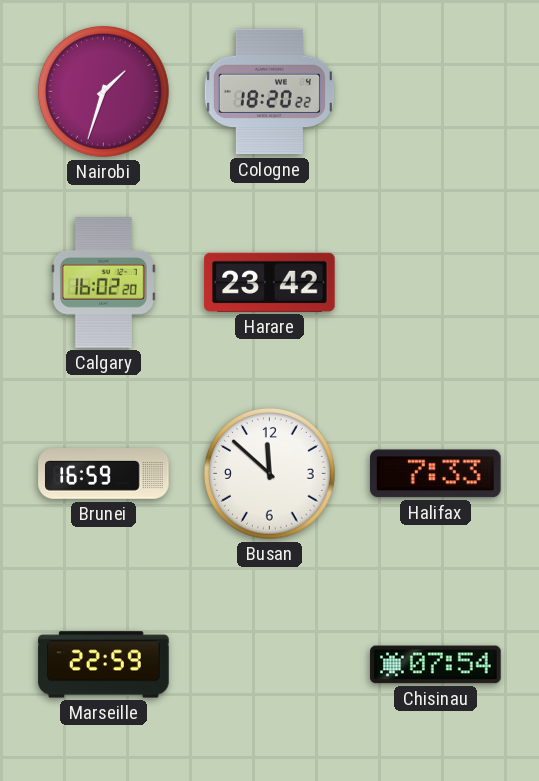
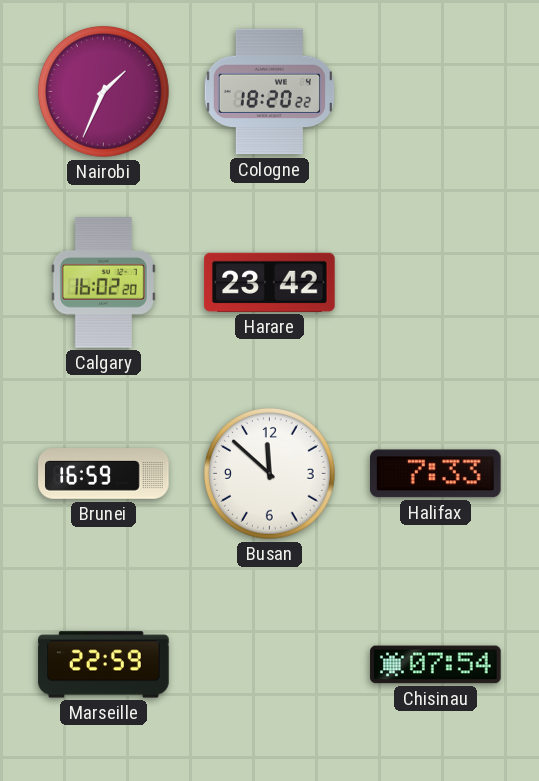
Nairobi: 1:33 -> 1:34
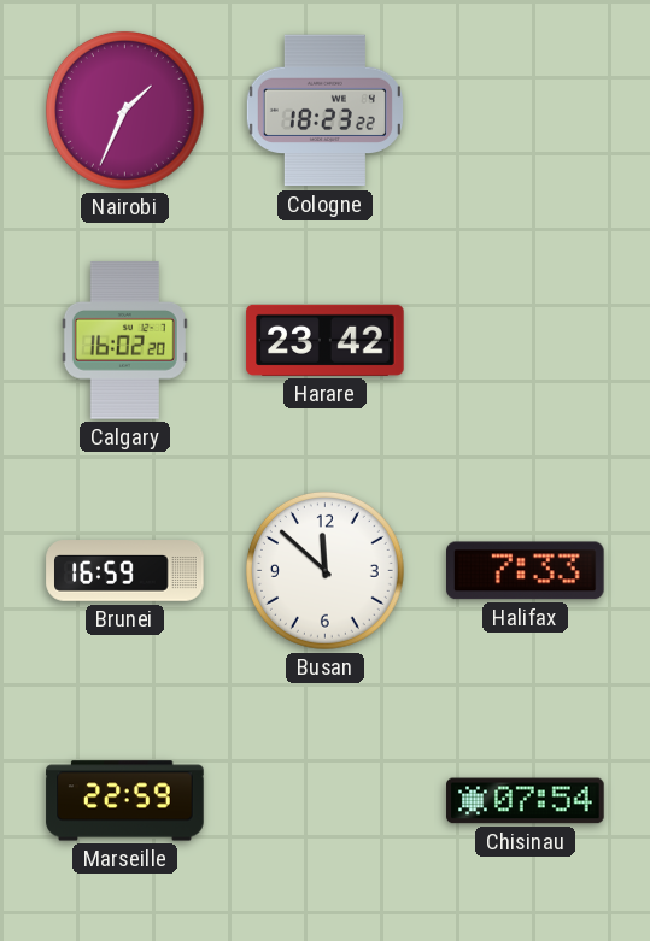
Cologne: 18:20 -> 18:23
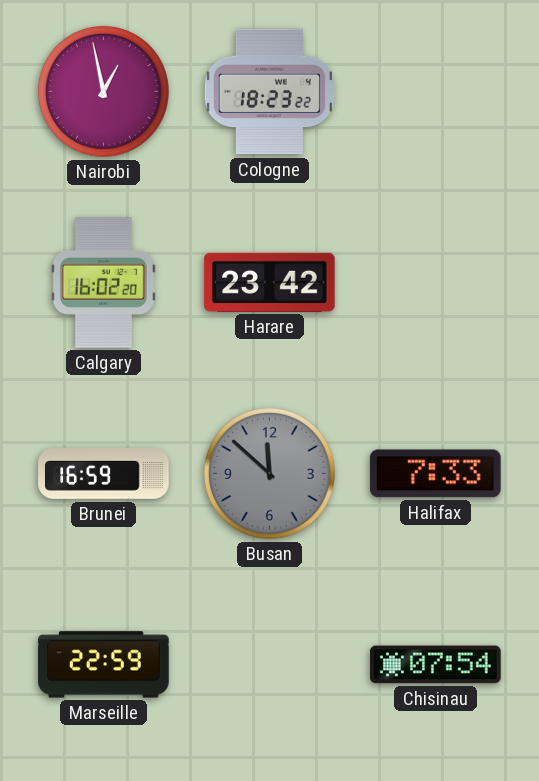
Nairobi: 1:34 -> 12:58
Busan dial: white -> grey
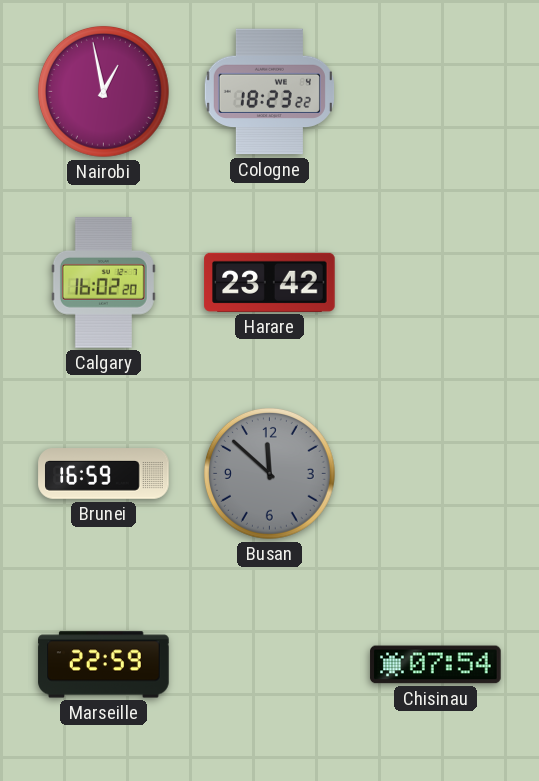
Halifax: 7:33 -> none
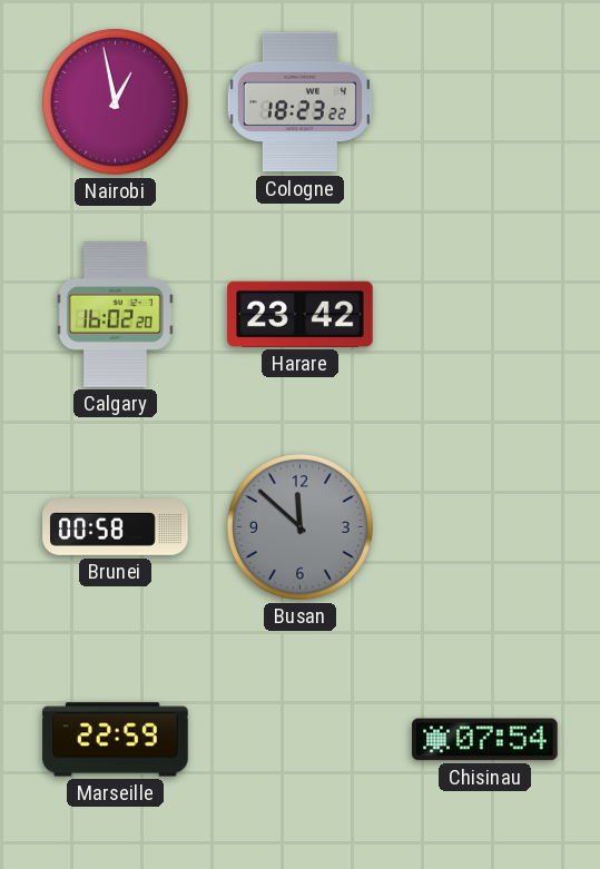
Brunei: 16:59 -> 00:58
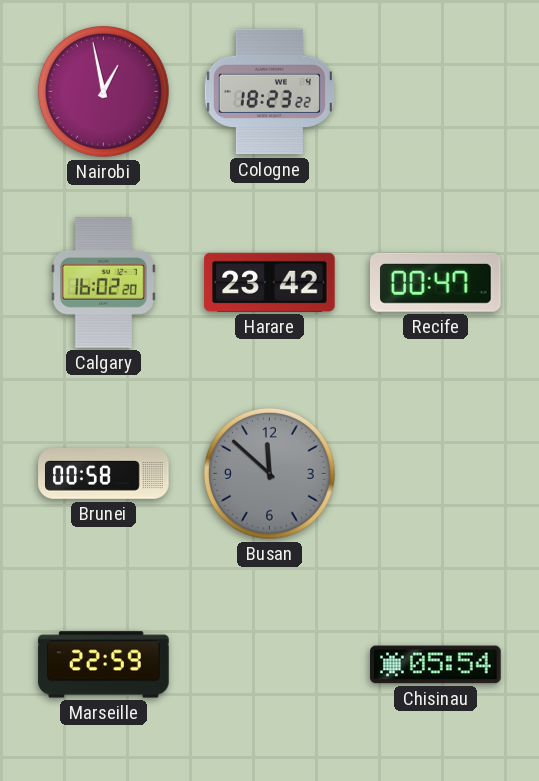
Recife: none -> 00:47
Chisinau: 07:54 -> 05:54
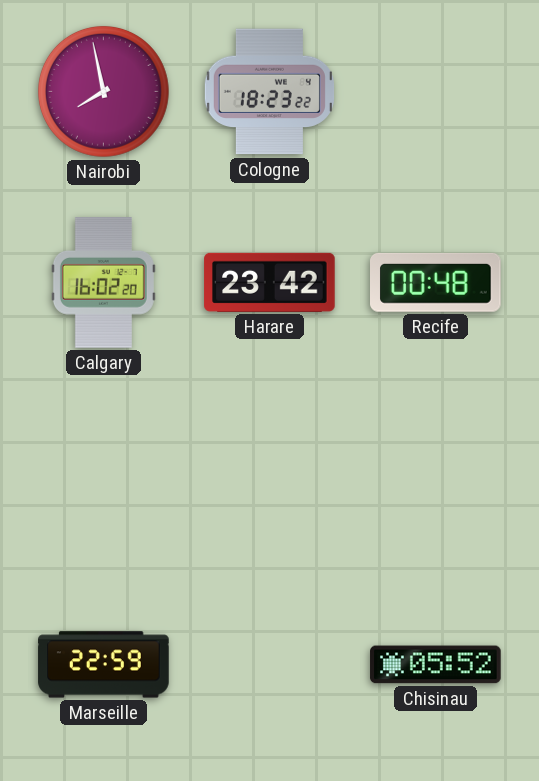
Nairobi: 12:58 -> 7:58
Recife: 00:47 -> 00:48
Brunei: 00:58 -> none
Busan: 11:52 -> none
Chisinau: 05:54 -> 05:52
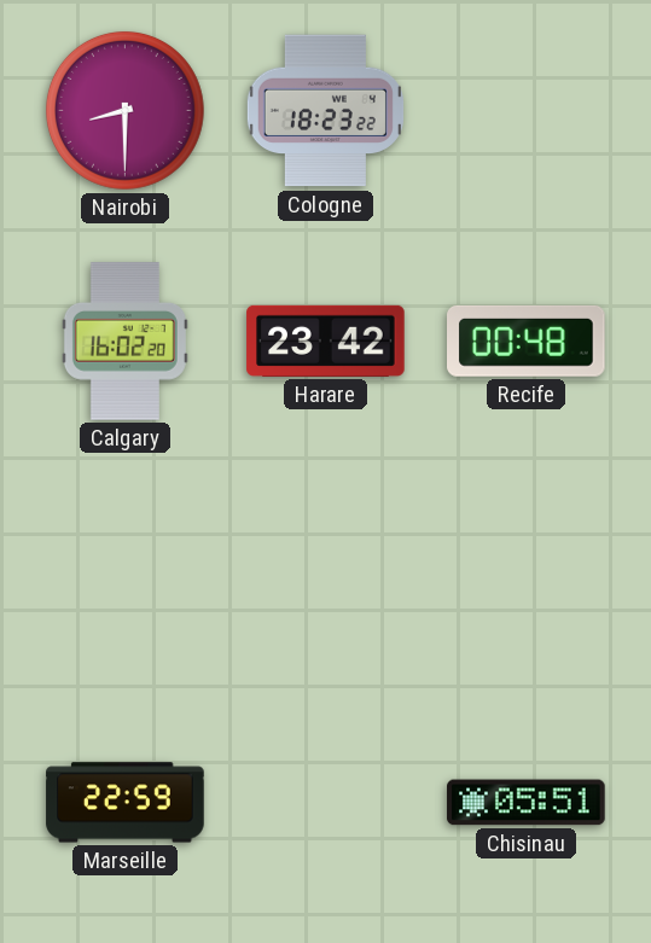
Nairobi: 7:58 -> 8:30
Chisinau: 05:52 -> 05:51
